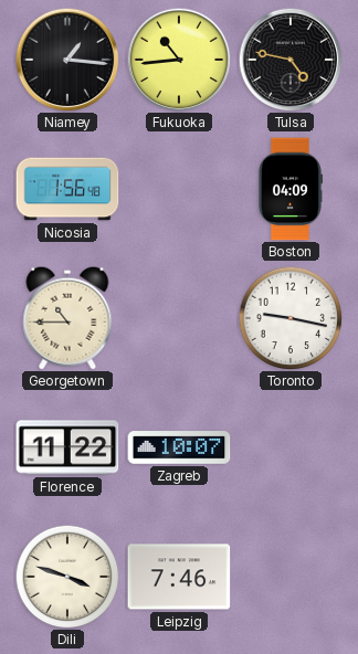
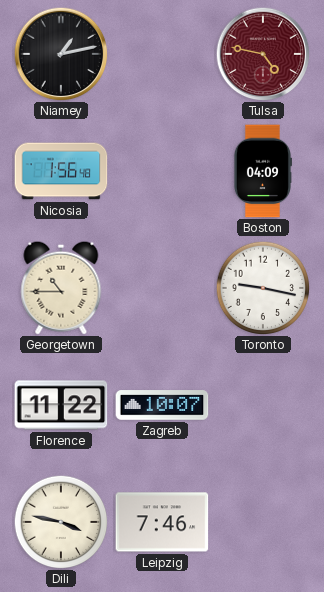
Niamey: 1:16 -> 1:13
Fukuoka: 10:44 -> none
Tulsa dial: black -> burgundy
Dili: 3:48 -> 3:47
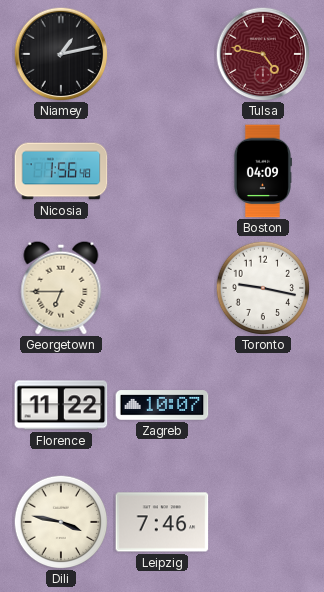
Georgetown: 10:45 -> 6:45
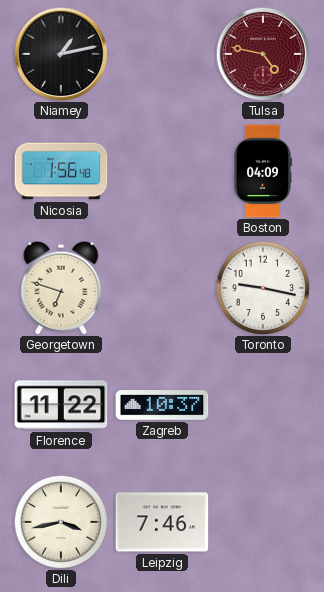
Georgetown: 6:45 -> 6:48
Zagreb: 10:07 -> 10:37
Dili: 3:47 -> 3:43
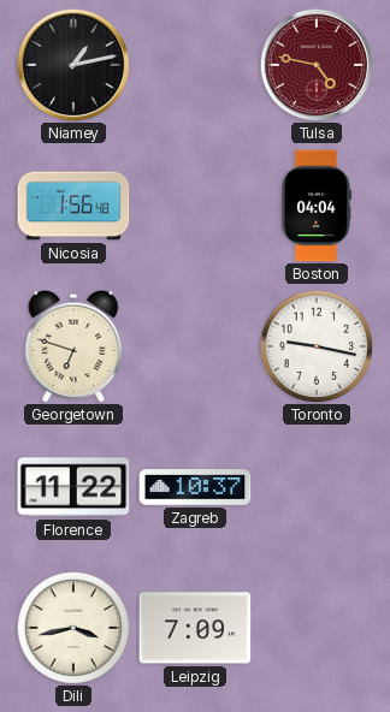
Boston: 04:09 -> 04:04
Leipzig: 7:46 -> 7:09
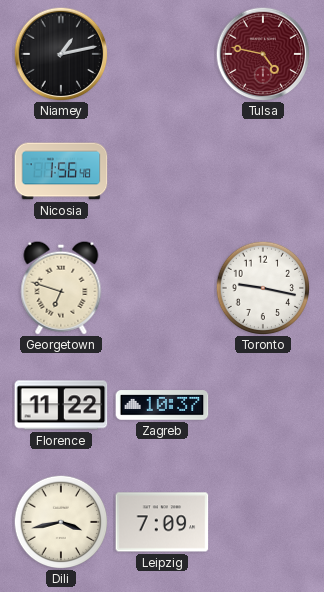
Boston: 04:04 -> none
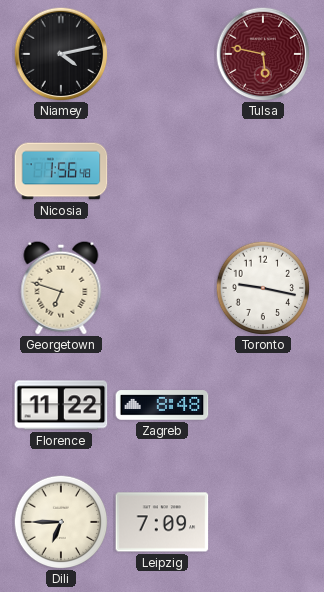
Niamey: 1:13 -> 4:13
Tulsa: 4:47 -> 5:47
Zagreb: 10:37 -> 8:48
Dili: 3:43 -> 6:45
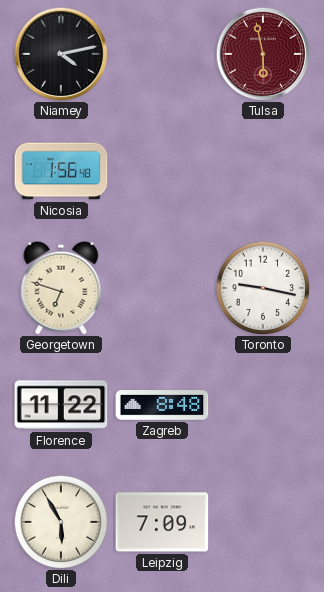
Tulsa: 5:47 -> 5:58
Dili: 6:45 -> 5:55
